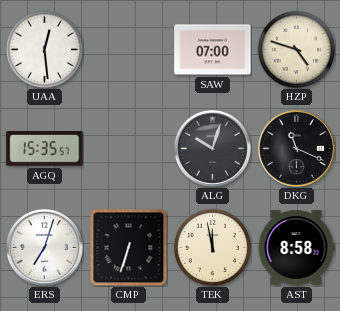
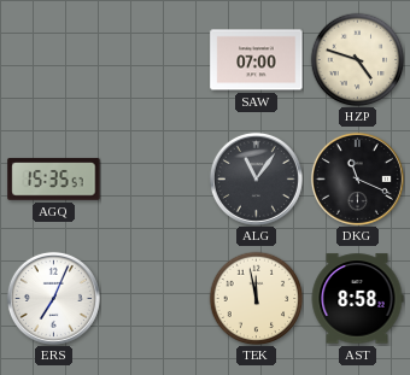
UAA: 12:29 -> none
ALG: 10:03 -> 11:06
ERS: 7:03 -> 7:04
CMP: 6:33 -> none
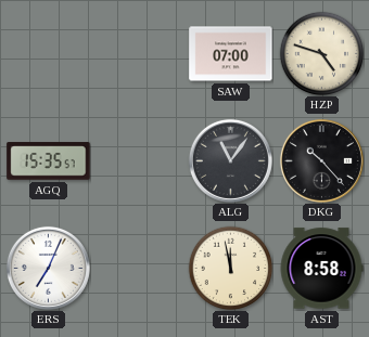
DKG: 11:19 -> 10:23
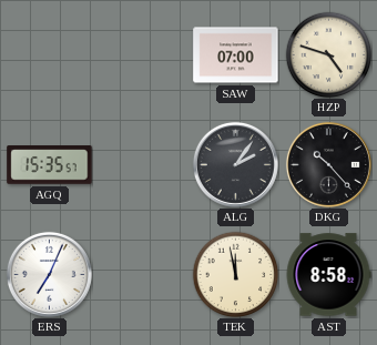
ALG: 11:06 -> 2:06
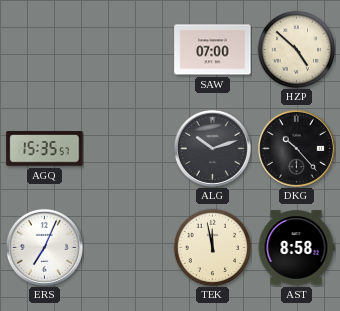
HZP: 4:48 -> 4:52
ALG: 2:06 -> 10:12
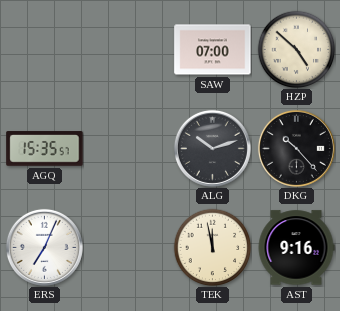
AST: 8:58 -> 9:16
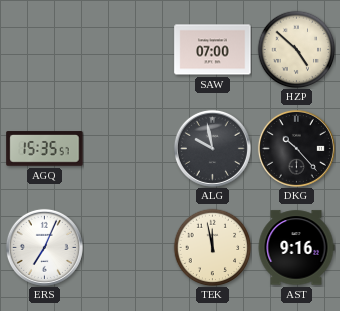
ALG: 10:12 -> 9:58
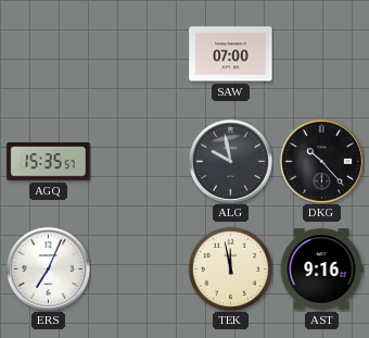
HZP: 4:52 -> none
